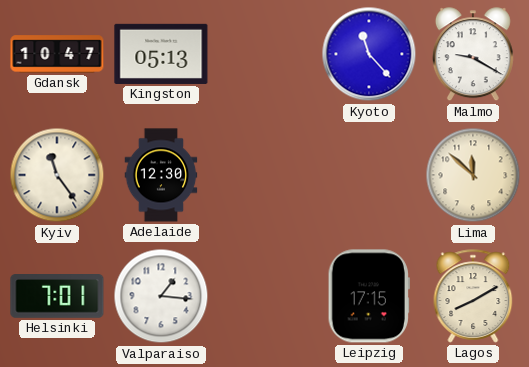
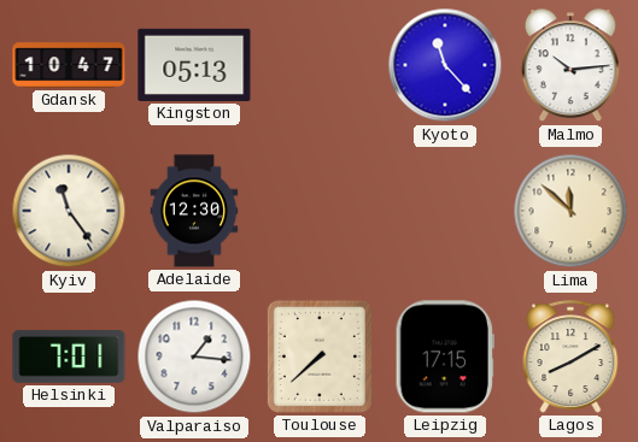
Malmo: 9:20 -> 10:14
Toulouse: none -> 7:38
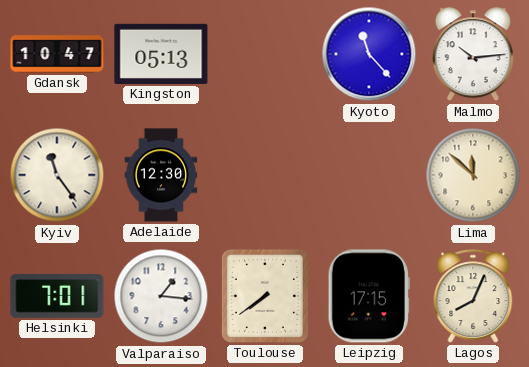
Toulouse: 7:38 -> 7:39
Lagos: 8:10 -> 8:04
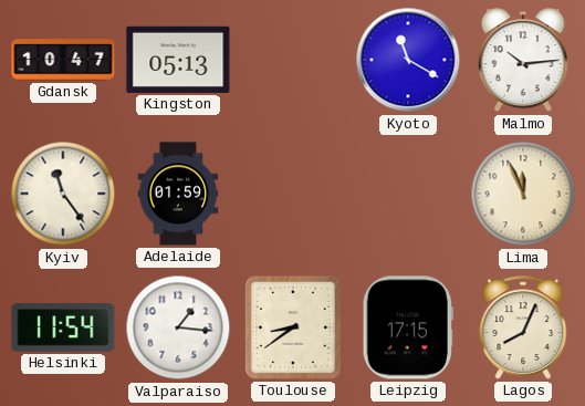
Kyoto: 11:23 -> 11:20
Adelaide: 12:30 -> 01:59
Lima: 11:52 -> 11:56
Helsinki: 7:01 -> 11:54
Toulouse: 7:39 -> 8:39
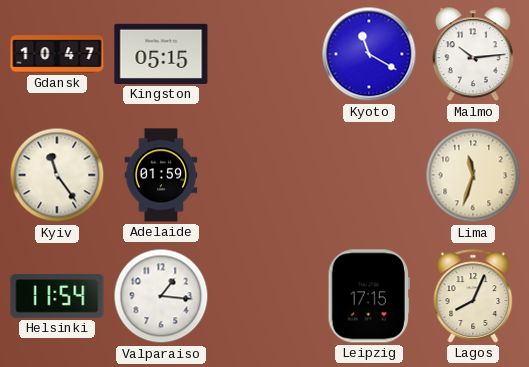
Kingston: 05:13 -> 05:15
Lima: 11:56 -> 11:33
Toulouse: 8:39 -> none
